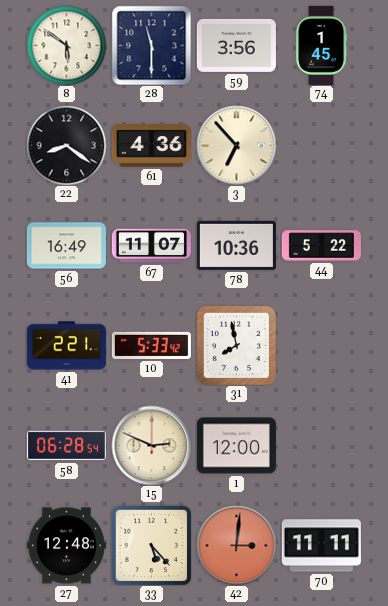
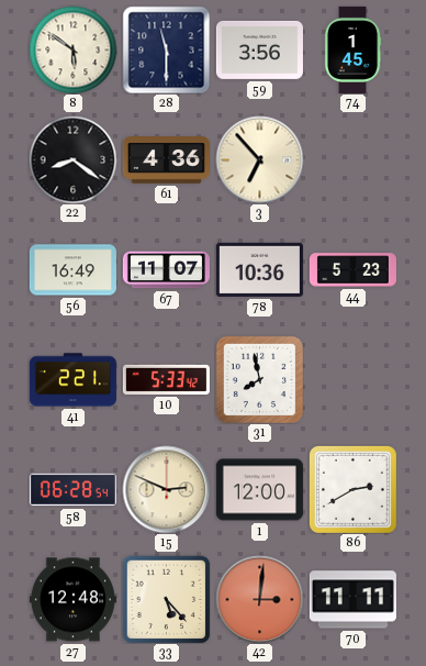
44: 5:22 -> 5:23
86: none -> 2:40
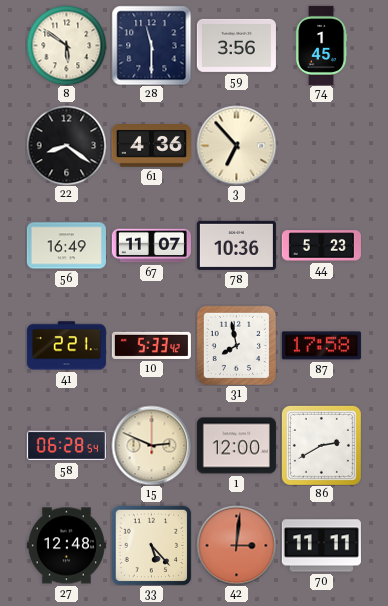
87: none -> 17:58
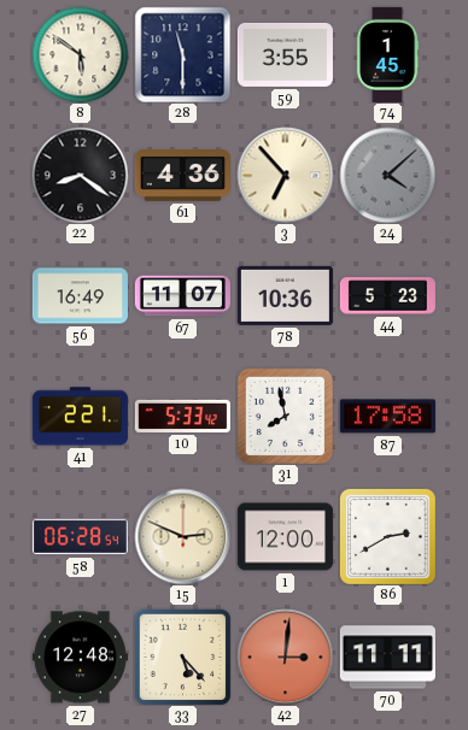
59: 3:56 -> 3:55
24: none -> 4:08
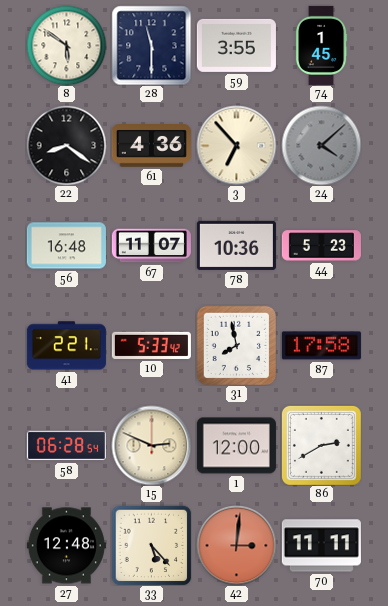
56: 16:49 -> 16:48
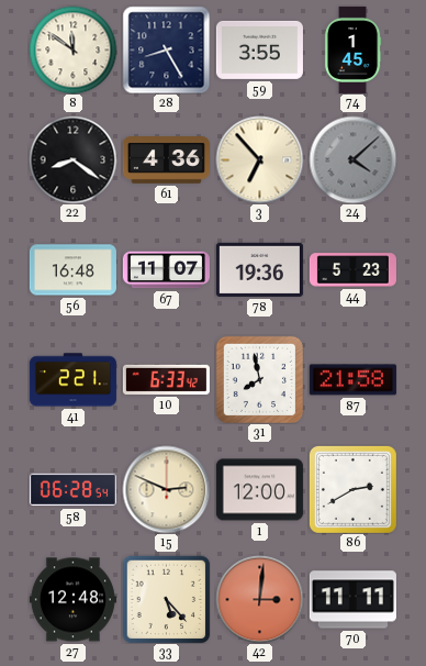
8: 5:51 -> 11:51
28: 11:30 -> 8:25
78: 10:36 -> 19:36
10: 5:33 -> 6:33
87: 17:58 -> 21:58
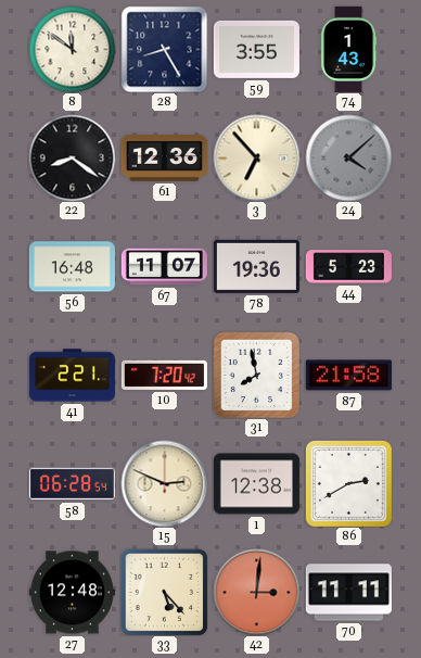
74: 1:45 -> 1:43
61: 4:36 -> 12:36
10: 6:33 -> 7:20
1: 12:00 -> 12:38
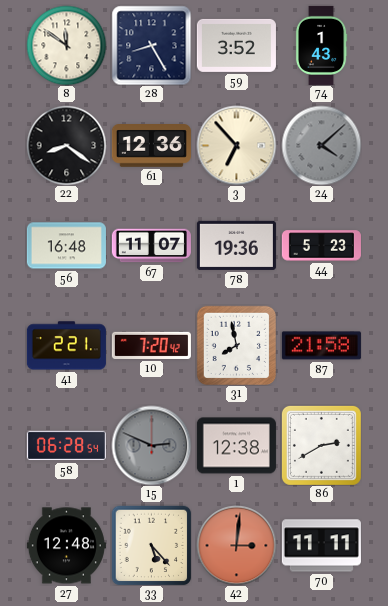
59: 3:55 -> 3:52
15 dial: cream -> grey
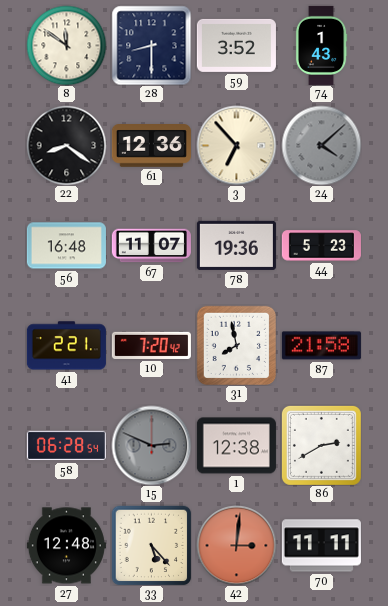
28: 8:25 -> 8:30
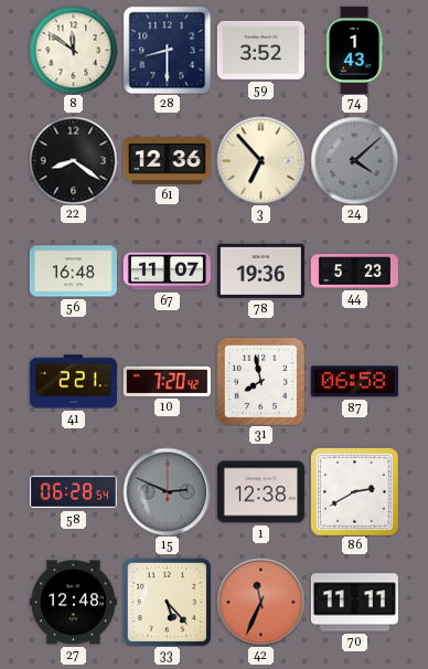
87: 21:58 -> 06:58
42: 3:01 -> 11:34
